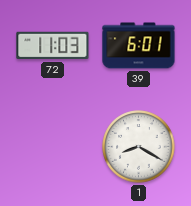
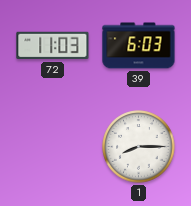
39: 6:01 -> 6:03
1: 8:20 -> 8:15
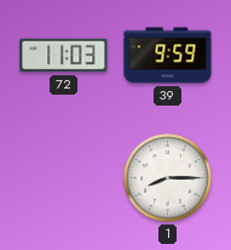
39: 6:03 -> 9:59
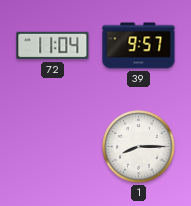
72: 11:03 -> 11:04
39: 9:59 -> 9:57
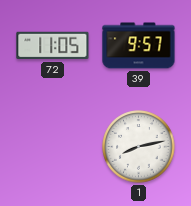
72: 11:04 -> 11:05
1: 8:15 -> 8:13
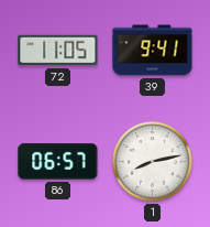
39: 9:57 -> 9:41
86: none -> 06:57
